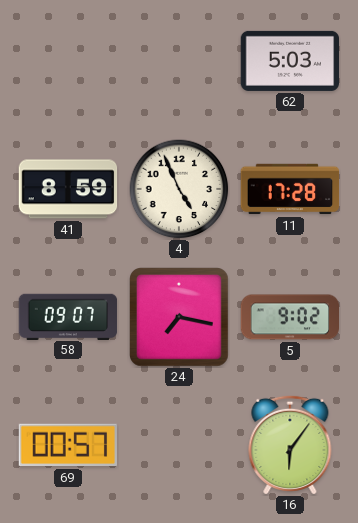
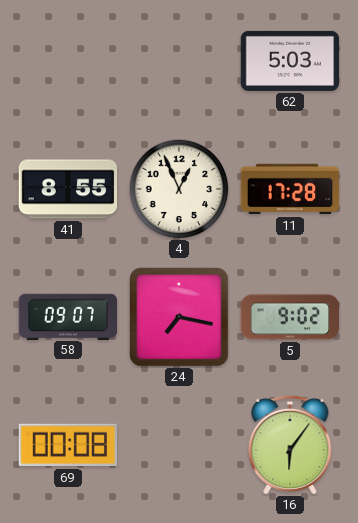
41: 8:59 -> 8:55
4: 4:56 -> 12:56
69: 00:57 -> 00:08
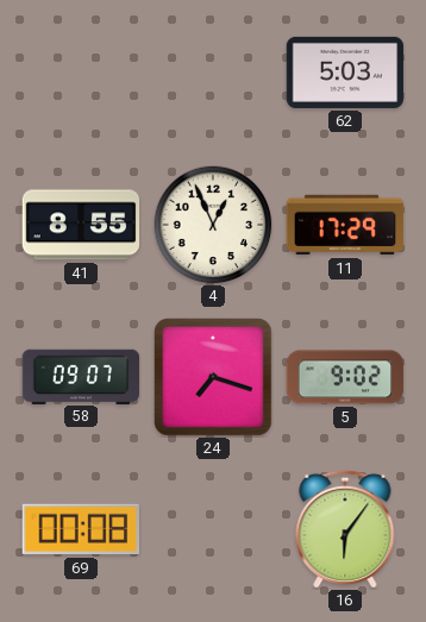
11: 17:28 -> 17:29
24: 7:17 -> 7:18
